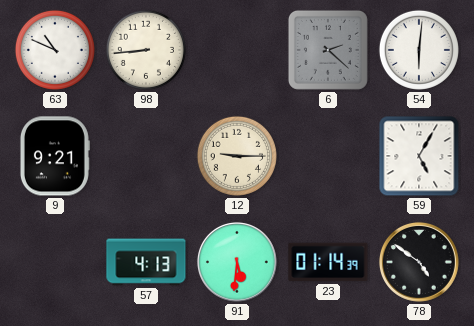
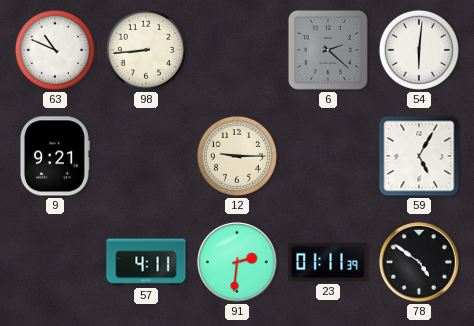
57: 4:13 -> 4:11
91: 5:31 -> 2:31
23: 01:14 -> 01:11
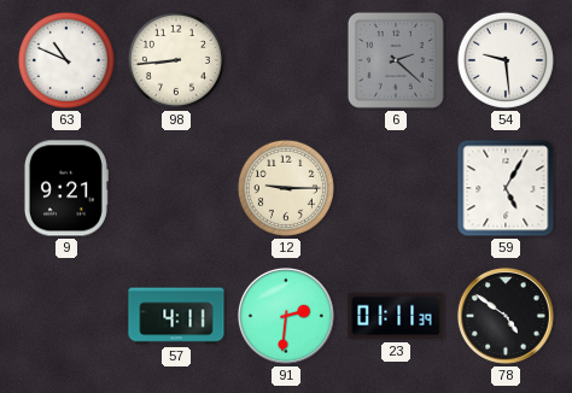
54: 6:01 -> 9:29
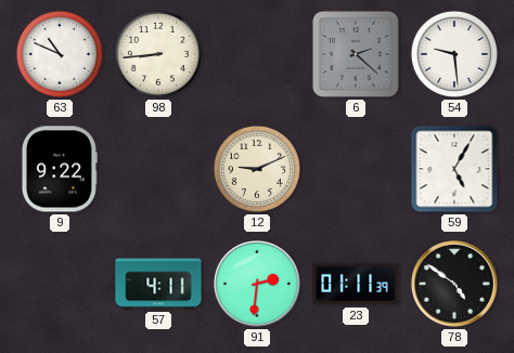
9: 9:21 -> 9:22
12: 9:15 -> 9:11
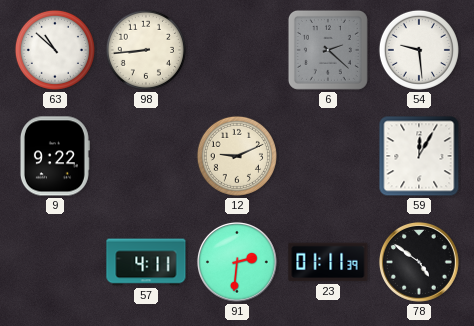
63: 10:49 -> 10:52
59: 5:05 -> 12:05
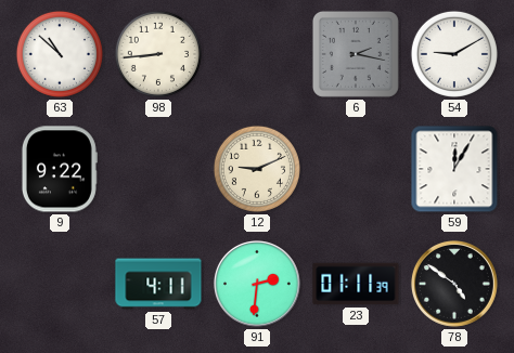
6: 2:22 -> 2:17
54: 9:29 -> 9:10
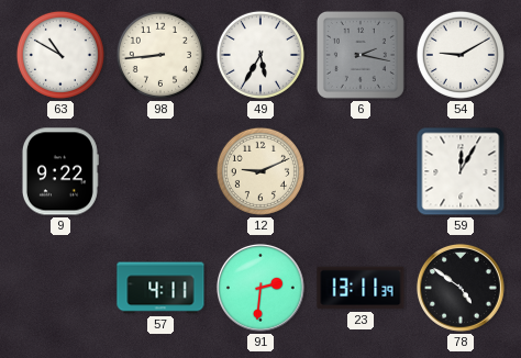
63: 10:52 -> 10:50
49: none -> 5:35
23: 01:11 -> 13:11
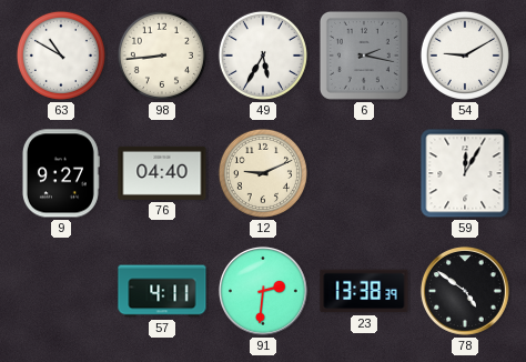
9: 9:22 -> 9:27
76: none -> 04:40
23: 13:11 -> 13:38
